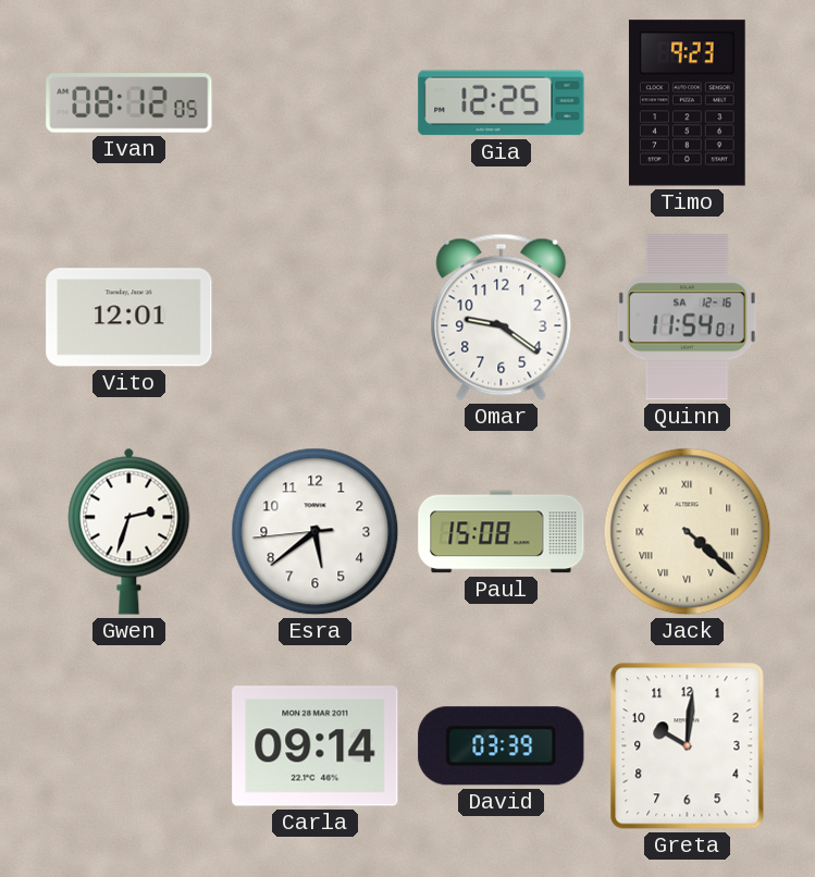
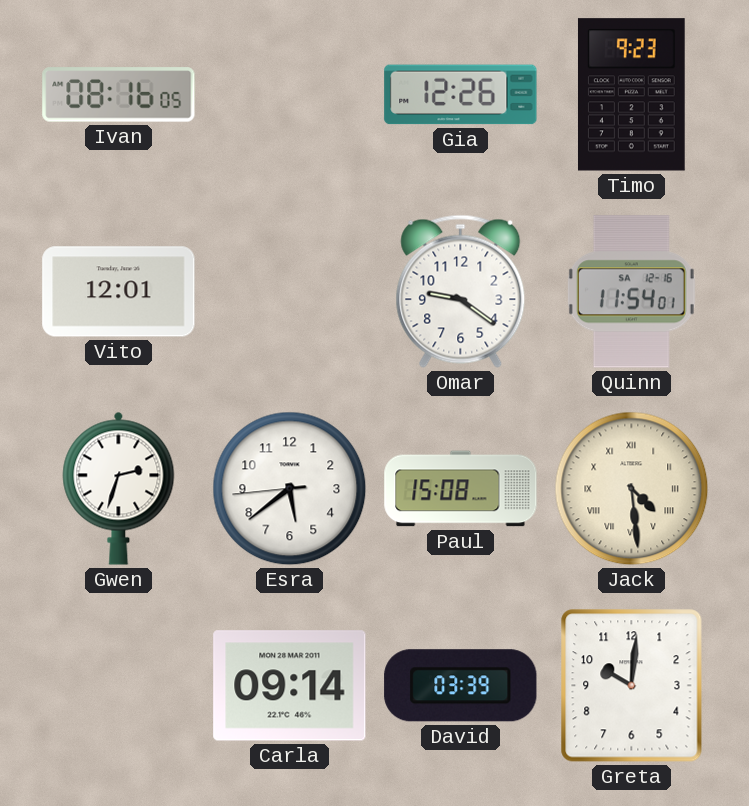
Ivan: 08:12 -> 08:16
Gia: 12:25 -> 12:26
Jack: 4:22 -> 4:29
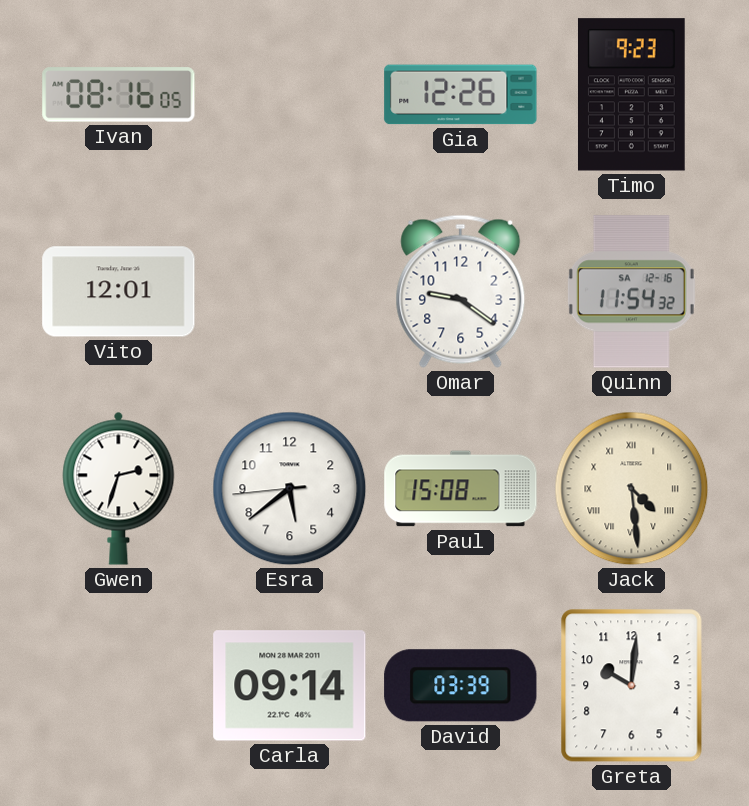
Quinn: 11:54:01 -> 11:54:32
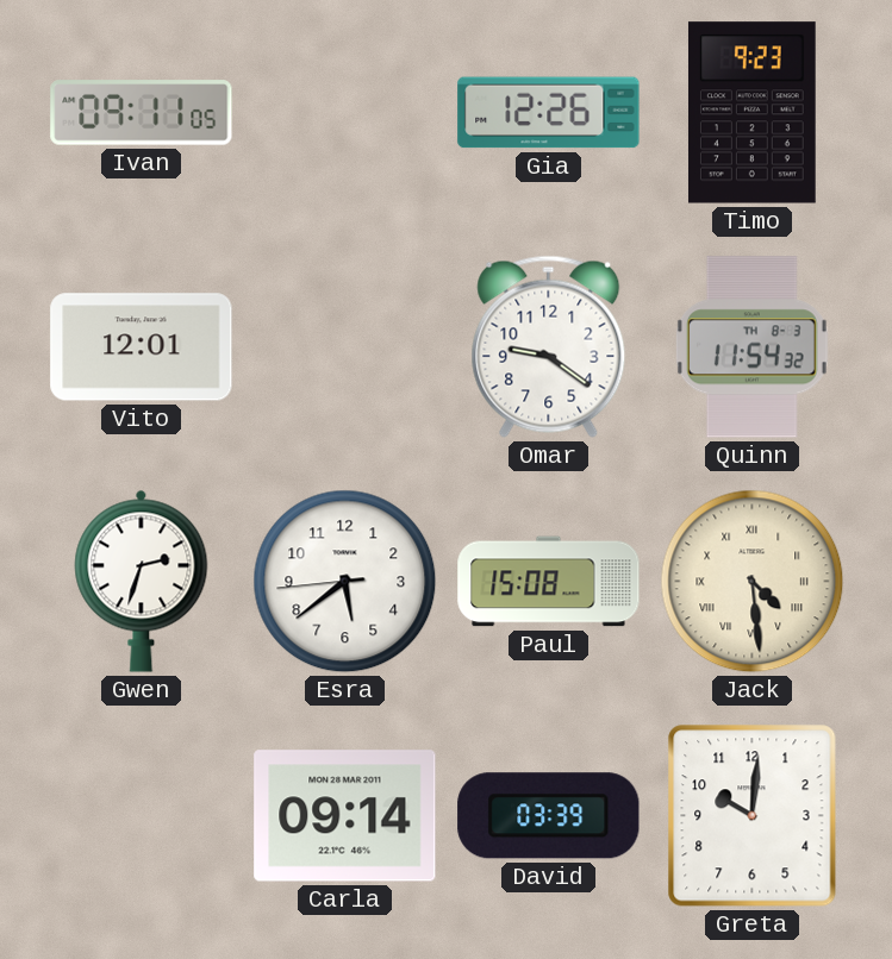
Ivan: 08:16 -> 09:11
Quinn date: SA 12-16 -> TH 8-3
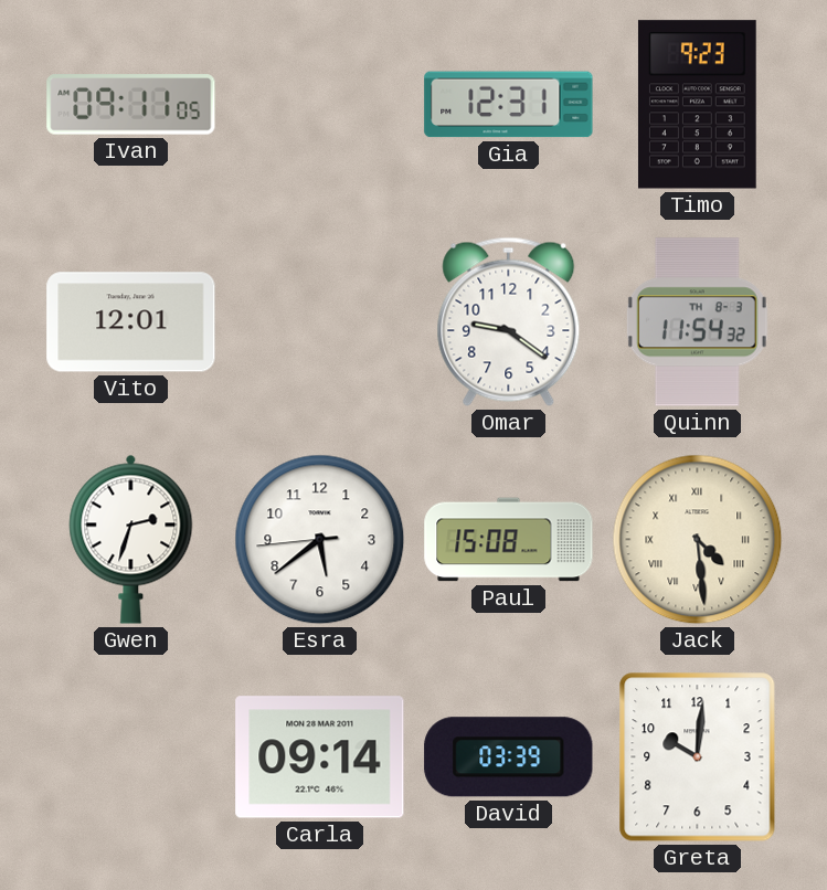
Gia: 12:26 -> 12:31
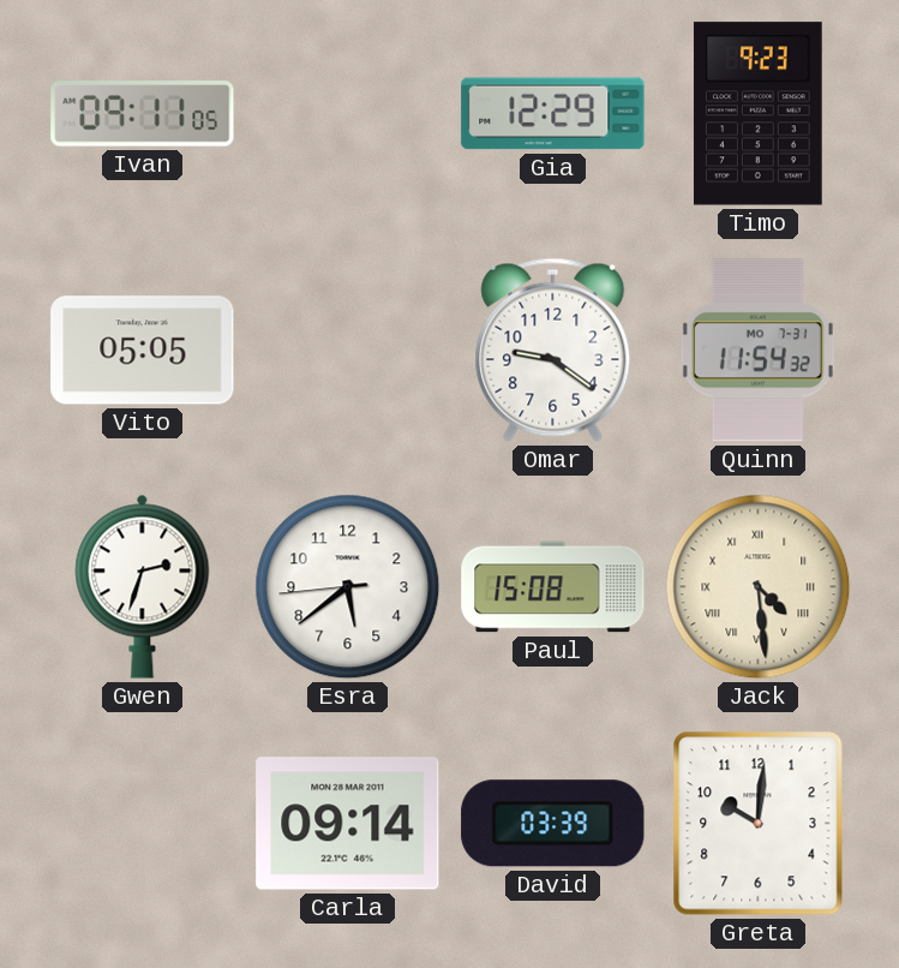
Gia: 12:31 -> 12:29
Vito: 12:01 -> 05:05
Quinn date: TH 8-3 -> MO 7-31
